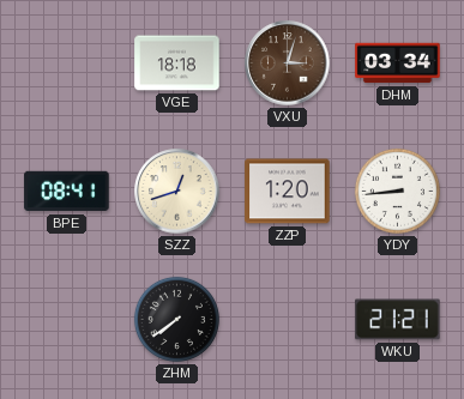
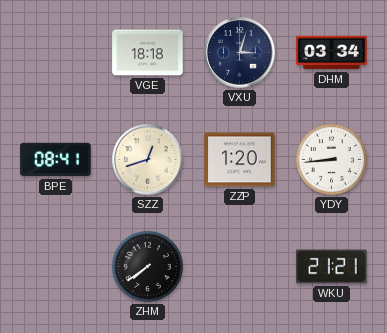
VXU dial: brown -> navy
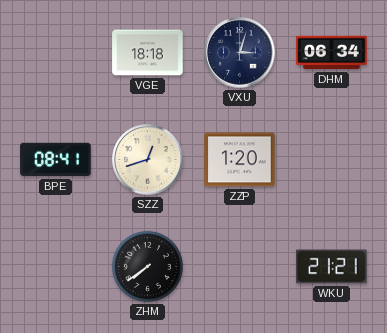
DHM: 03:34 -> 06:34
YDY: 8:44 -> none
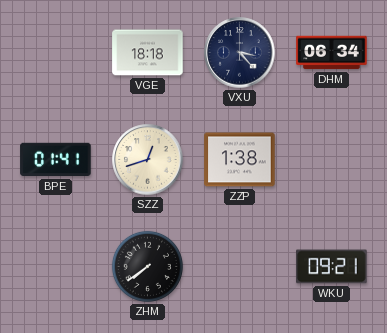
VXU: 3:03 -> 3:23
BPE: 08:41 -> 01:41
ZZP: 1:20 -> 1:38
WKU: 21:21 -> 09:21
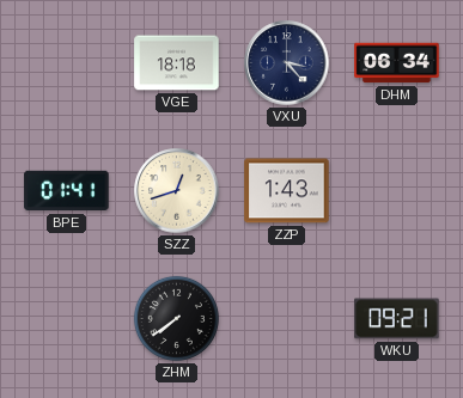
ZZP: 1:38 -> 1:43
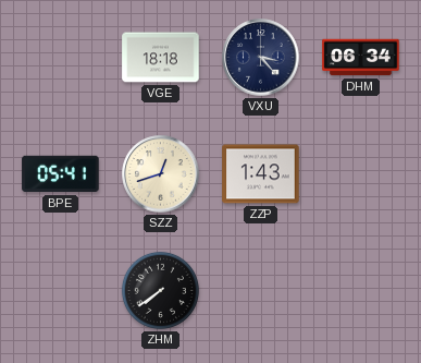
BPE: 01:41 -> 05:41
WKU: 09:21 -> none
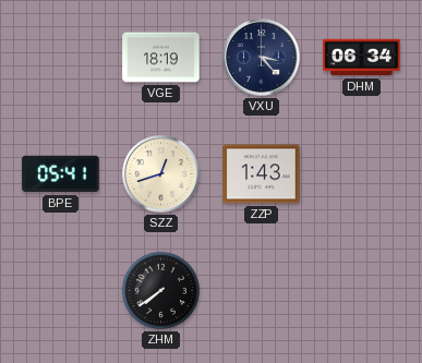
VGE: 18:18 -> 18:19
